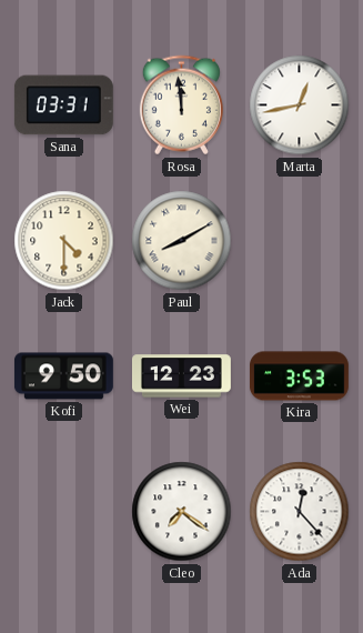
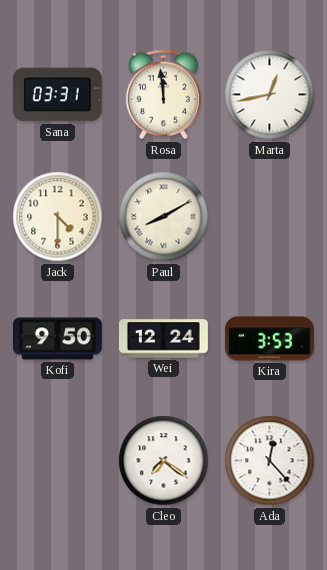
Wei: 12:23 -> 12:24
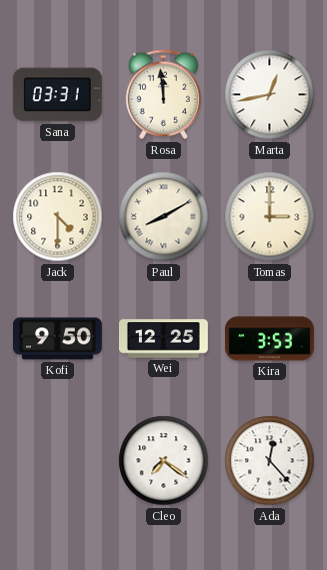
Tomas: none -> 3:00
Wei: 12:24 -> 12:25
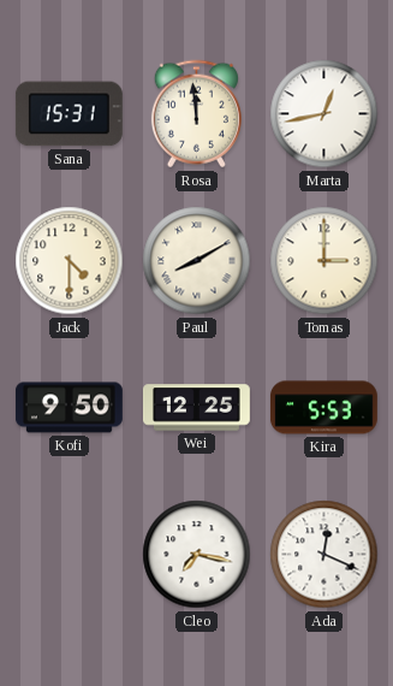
Sana: 03:31 -> 15:31
Kira: 3:53 -> 5:53
Cleo: 7:21 -> 7:17
Ada: 12:23 -> 12:19
